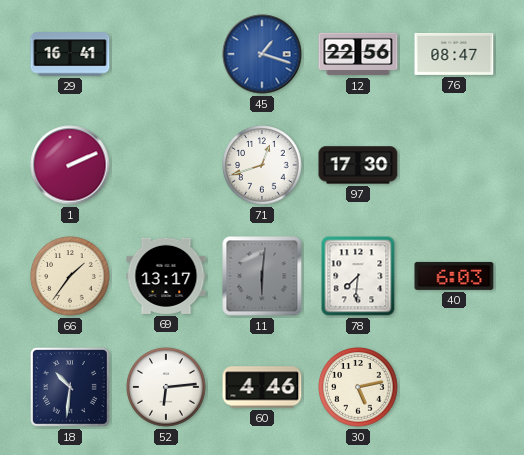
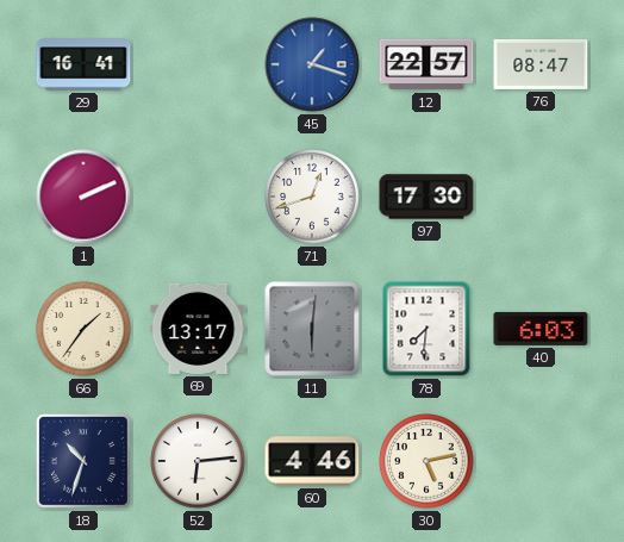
12: 22:56 -> 22:57
18: 10:31 -> 10:33
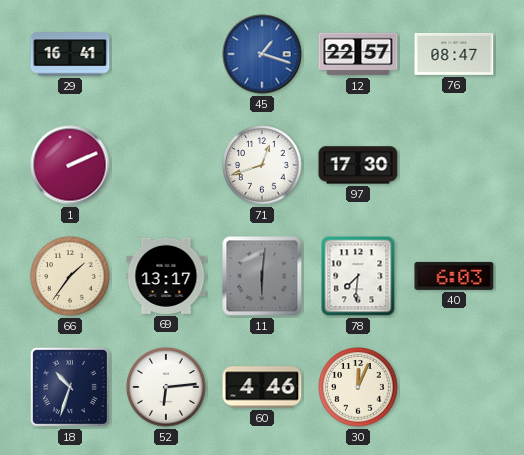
30: 5:13 -> 12:04
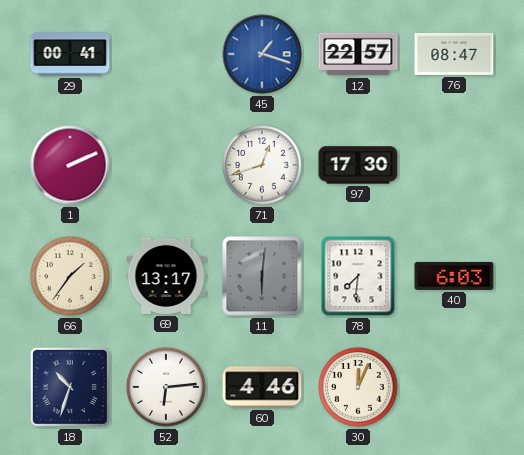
29: 16:41 -> 00:41
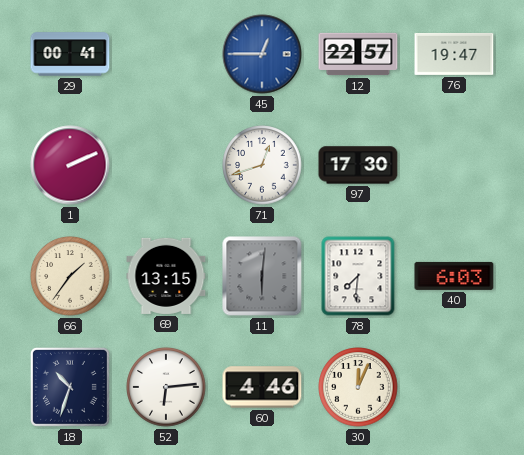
45: 1:18 -> 12:45
76: 08:47 -> 19:47
69: 13:17 -> 13:15
